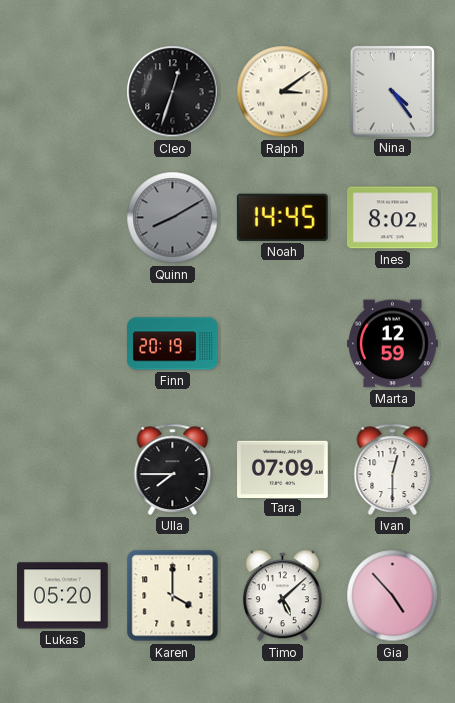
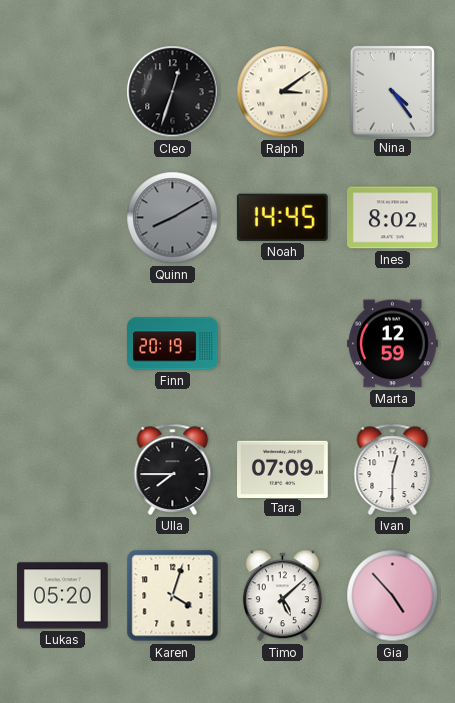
Karen: 4:00 -> 4:03
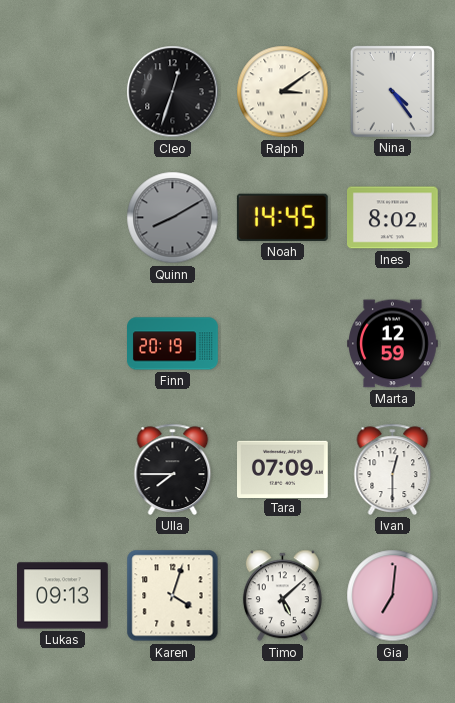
Lukas: 05:20 -> 09:13
Gia: 4:53 -> 7:01
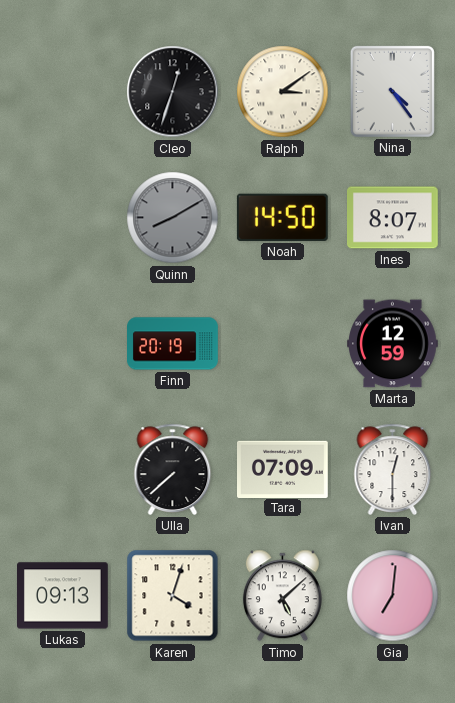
Noah: 14:45 -> 14:50
Ines: 8:02 -> 8:07
Ulla: 7:45 -> 7:38
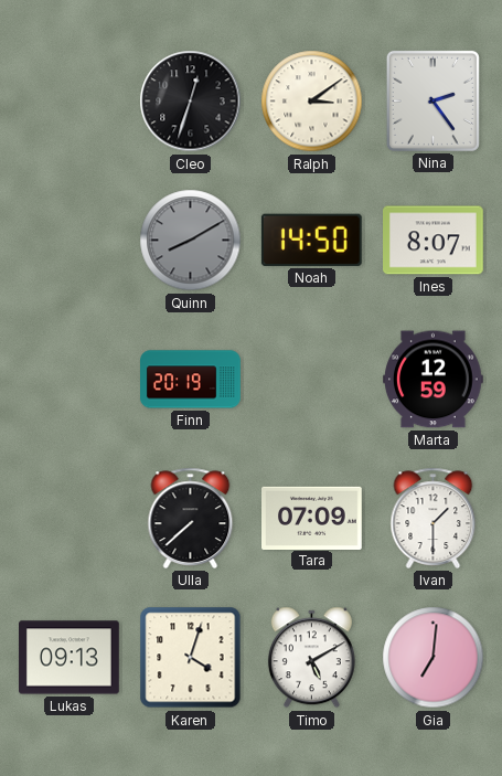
Nina: 4:24 -> 2:24
Ivan: 12:30 -> 1:30
Timo: 5:08 -> 5:10
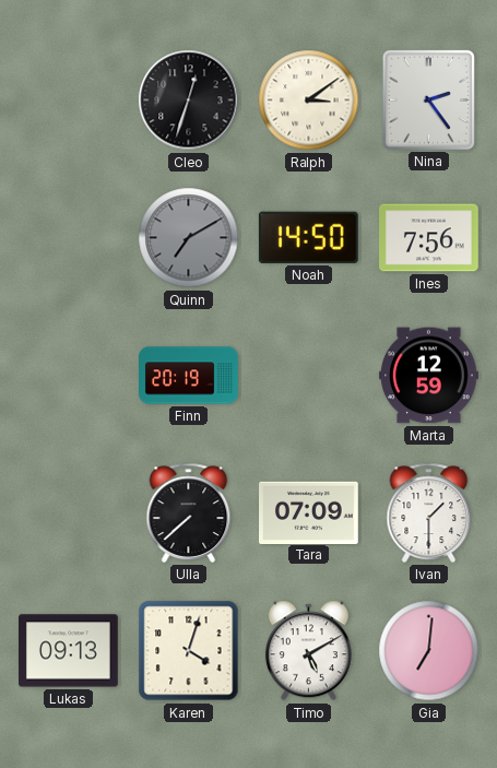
Quinn: 8:10 -> 7:10
Ines: 8:07 -> 7:56
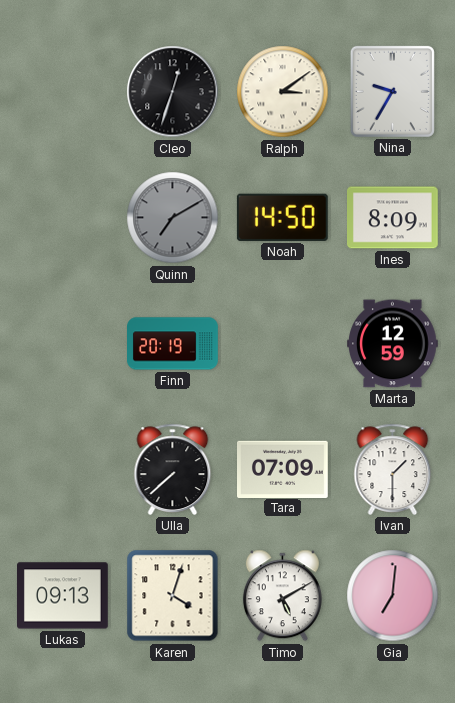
Nina: 2:24 -> 9:35
Ines: 7:56 -> 8:09
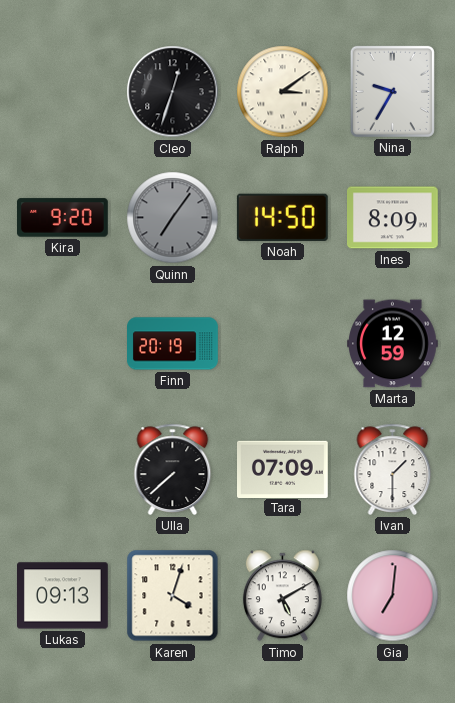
Kira: none -> 9:20
Quinn: 7:10 -> 7:06
